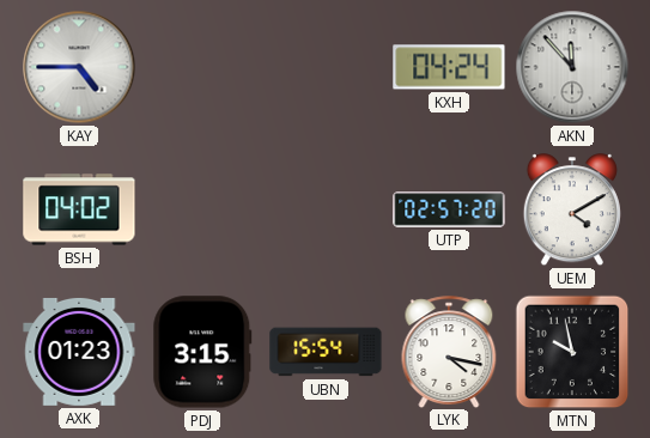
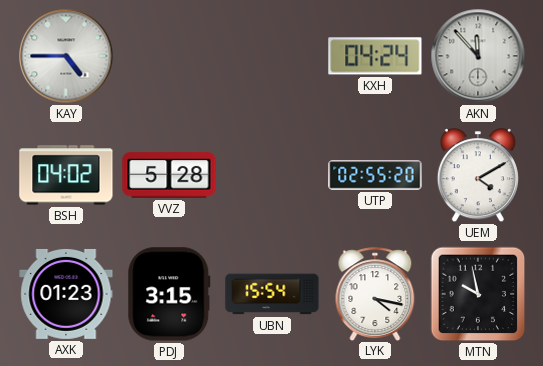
VVZ: none -> 5:28
UTP: 02:57 -> 02:55
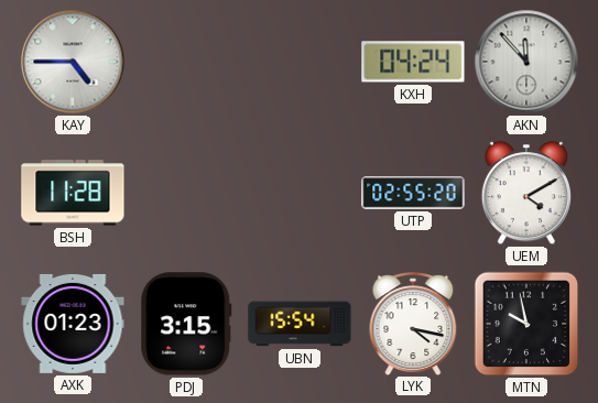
BSH: 04:02 -> 11:28
VVZ: 5:28 -> none
